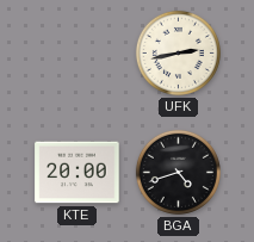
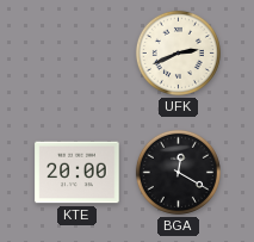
UFK: 2:43 -> 2:41
BGA: 4:42 -> 12:20
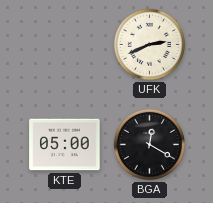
KTE: 20:00 -> 05:00
